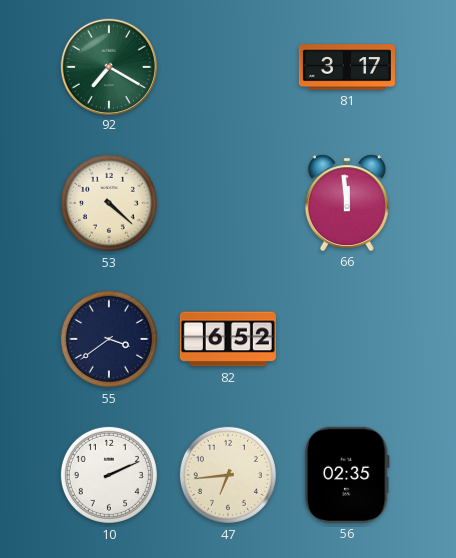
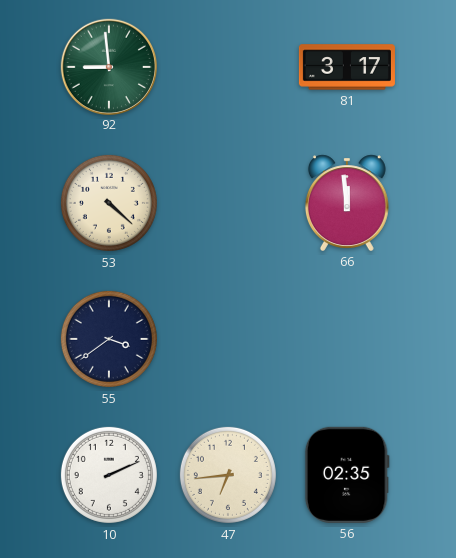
92: 7:20 -> 8:59
82: 6:52 -> none
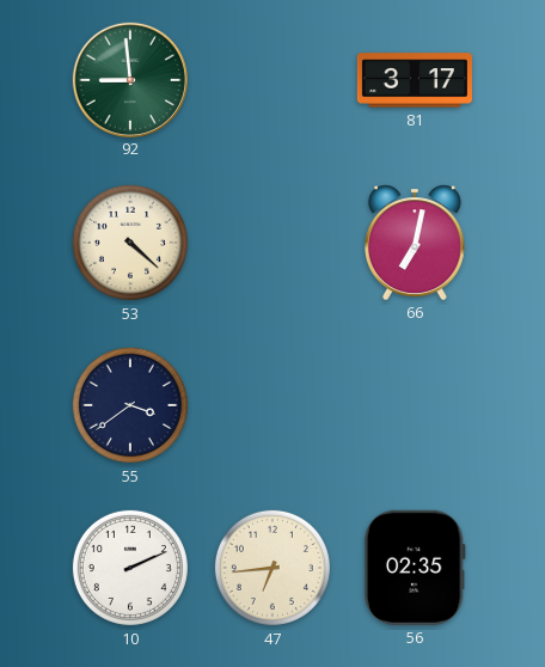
66: 11:59 -> 7:02
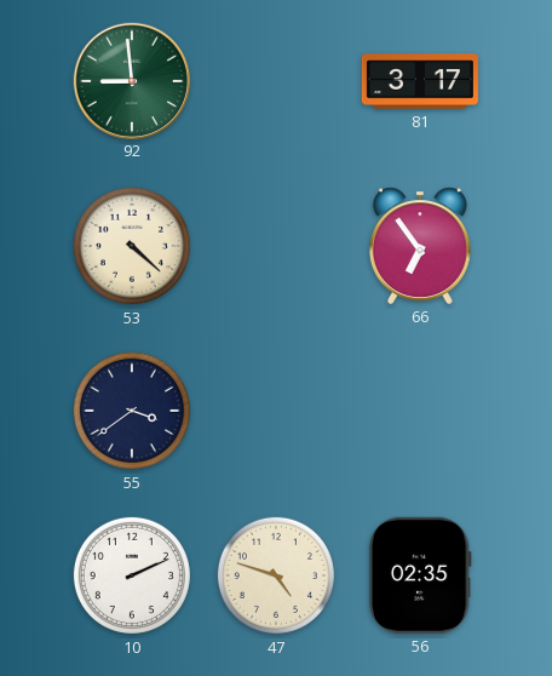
66: 7:02 -> 6:54
47: 6:44 -> 4:48
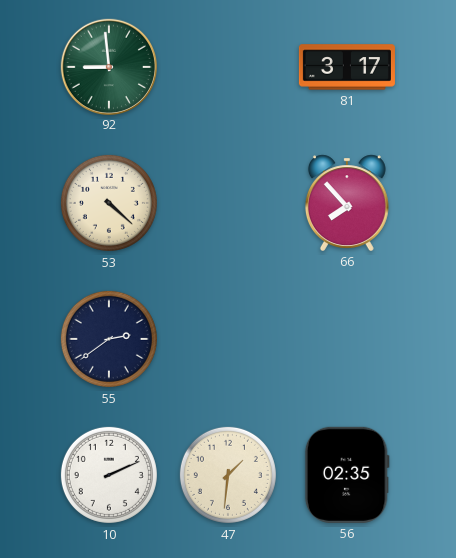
66: 6:54 -> 7:53
55: 3:39 -> 2:39
47: 4:48 -> 1:31
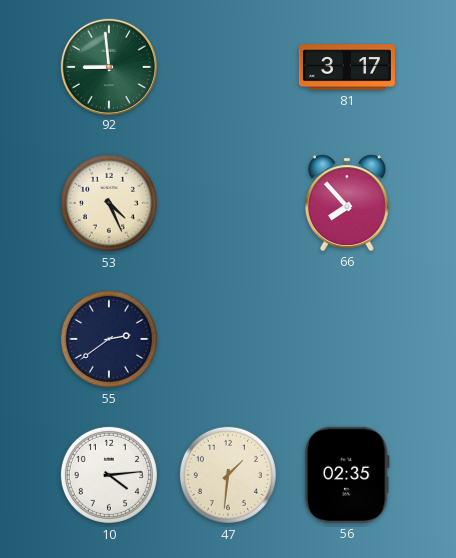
53: 4:22 -> 4:26
10: 2:11 -> 4:14
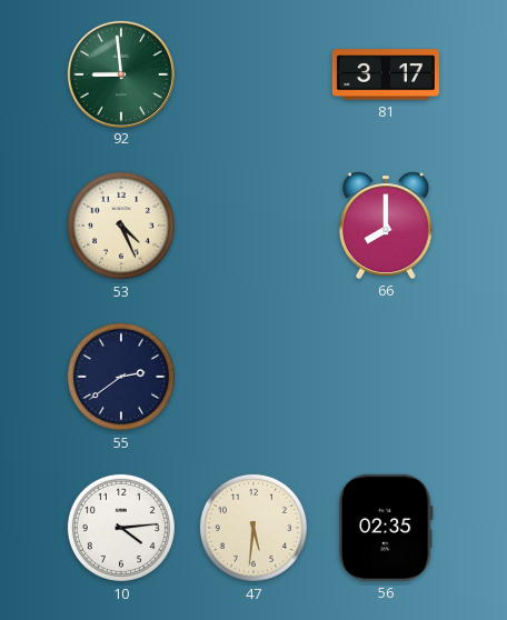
66: 7:53 -> 8:00
47: 1:31 -> 5:31
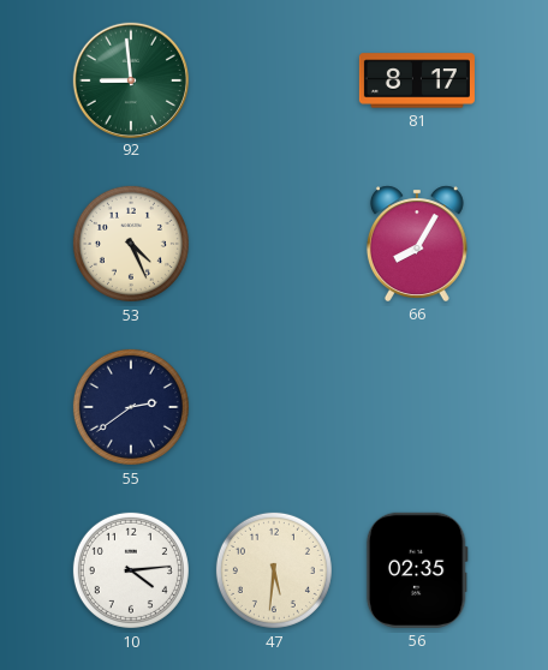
81: 3:17 -> 8:17
66: 8:00 -> 8:05
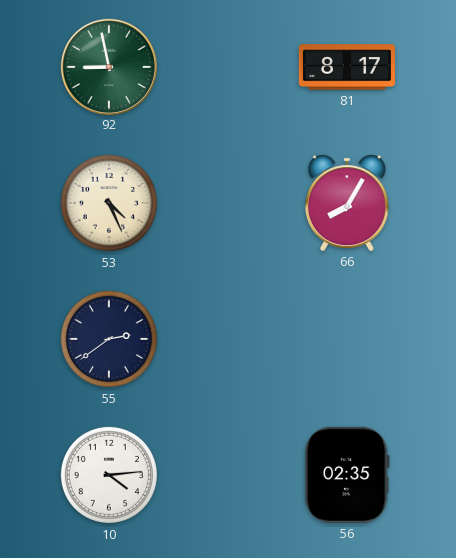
92: 8:59 -> 8:58
47: 5:31 -> none
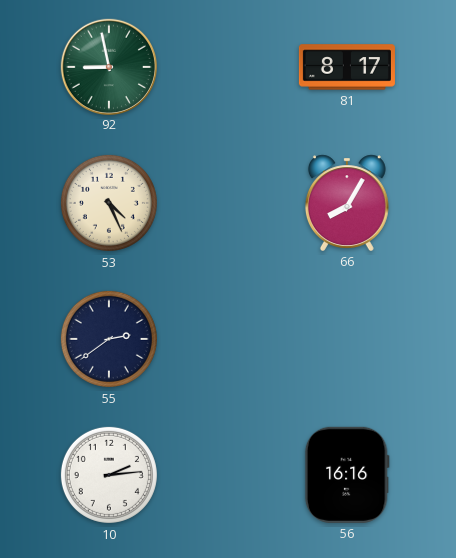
10: 4:14 -> 2:14
56: 02:35 -> 16:16
